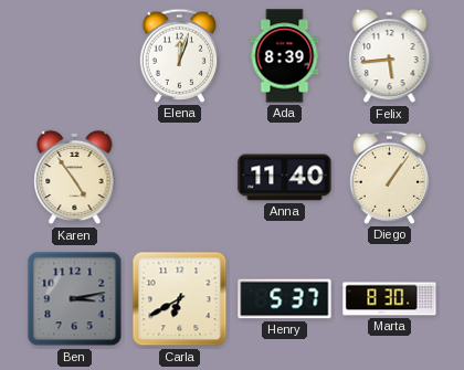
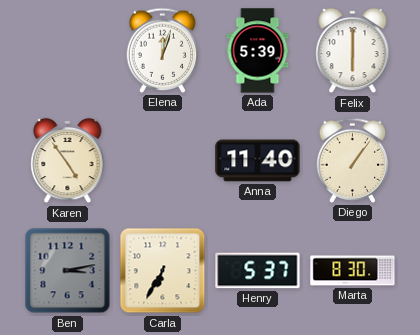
Ada: 8:39 -> 5:39
Felix: 5:44 -> 6:00
Carla: 6:40 -> 6:35
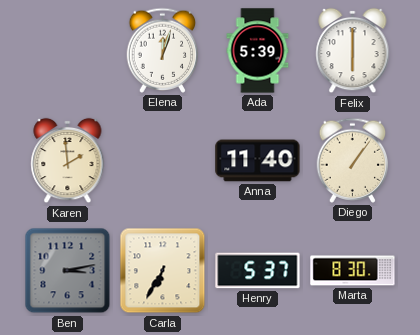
Karen: 4:54 -> 1:59
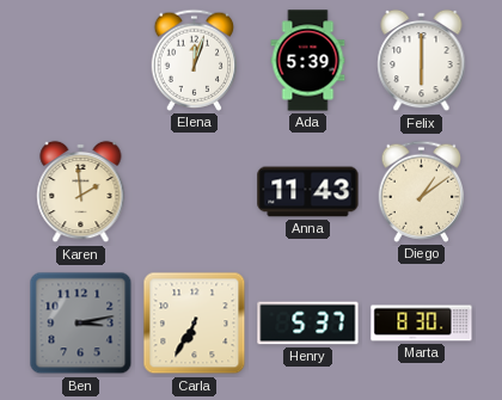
Anna: 11:40 -> 11:43
Diego: 1:06 -> 1:09
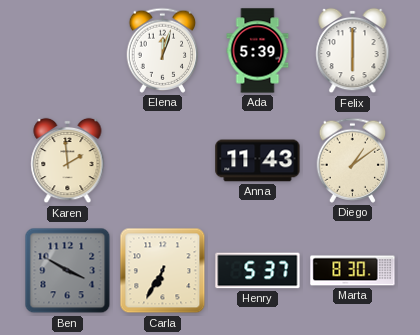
Ben: 3:13 -> 3:50
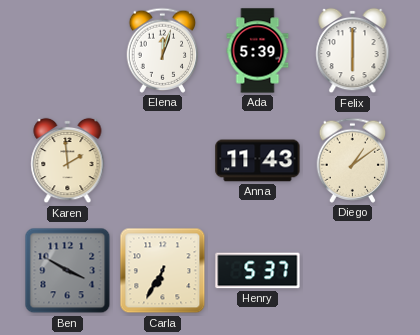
Marta: 8:30 -> none
